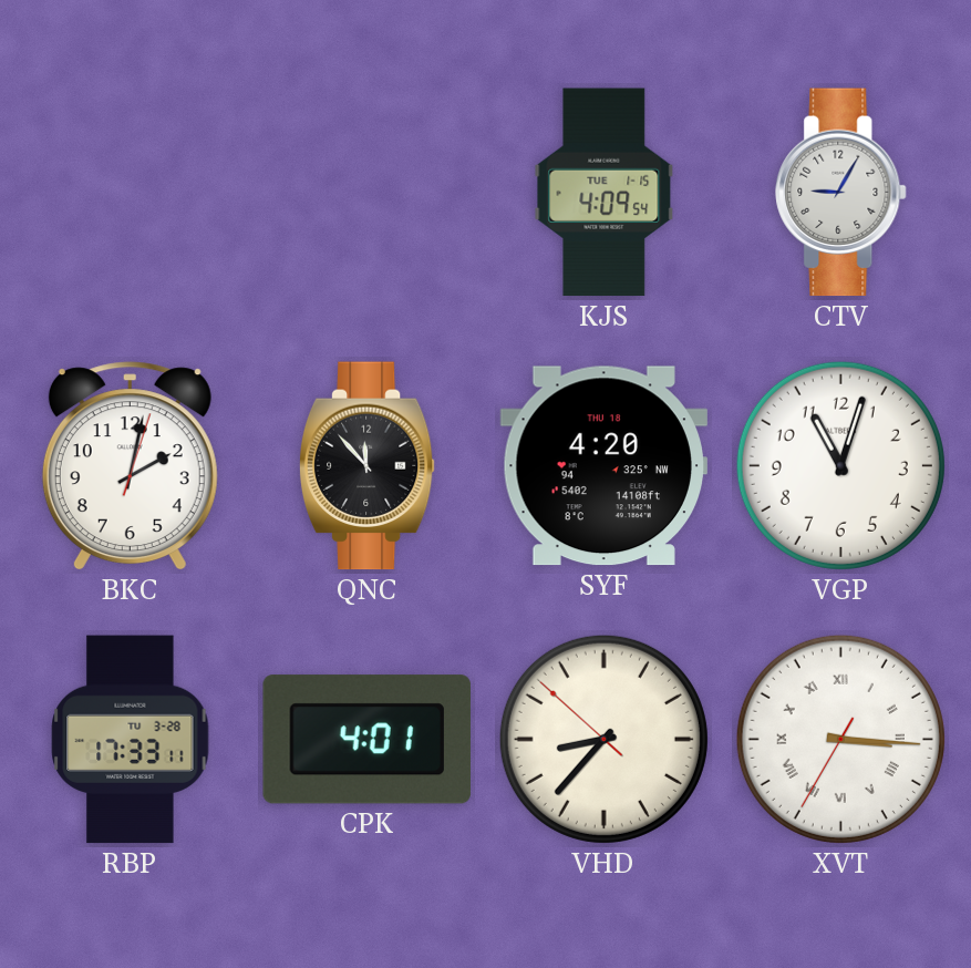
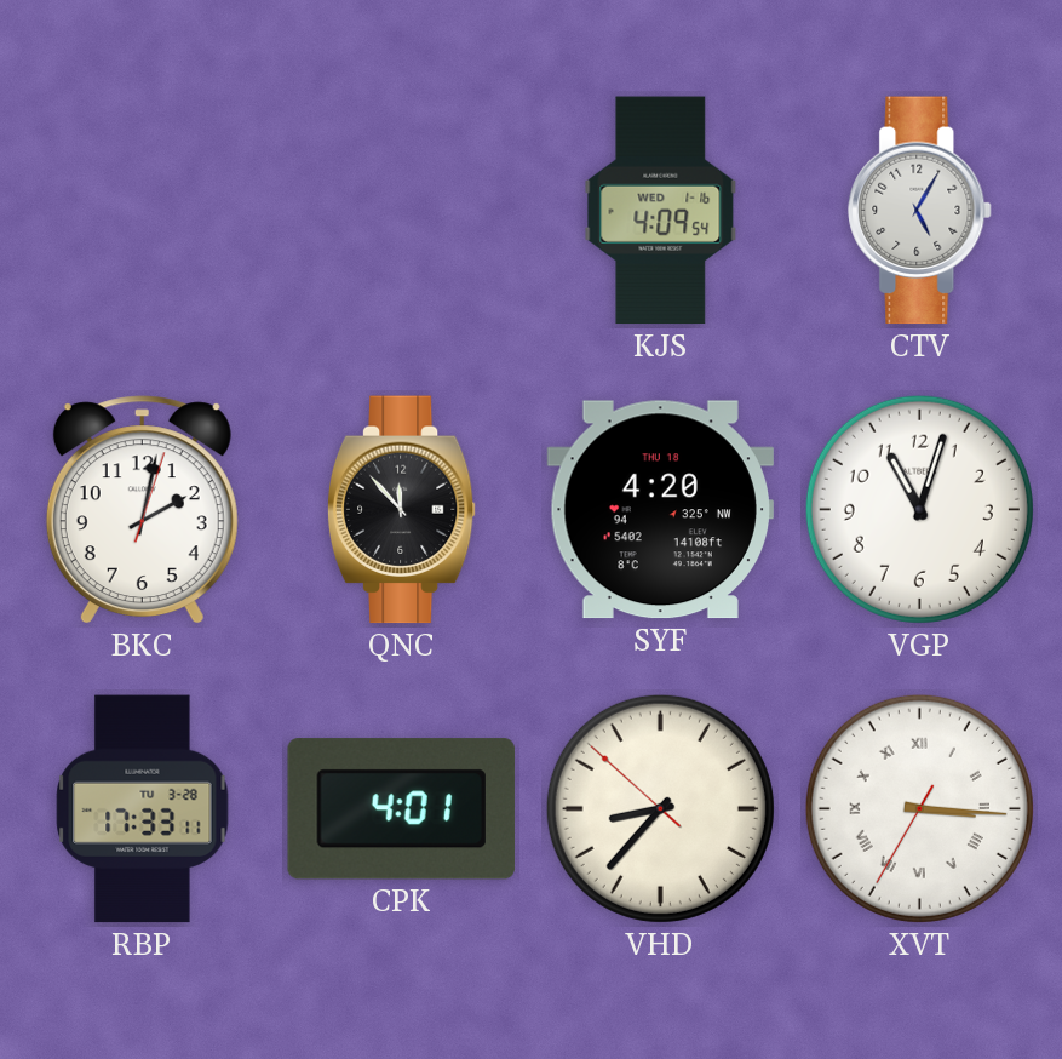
KJS date: TUE 1-15 -> WED 1-16
CTV: 9:05 -> 5:05
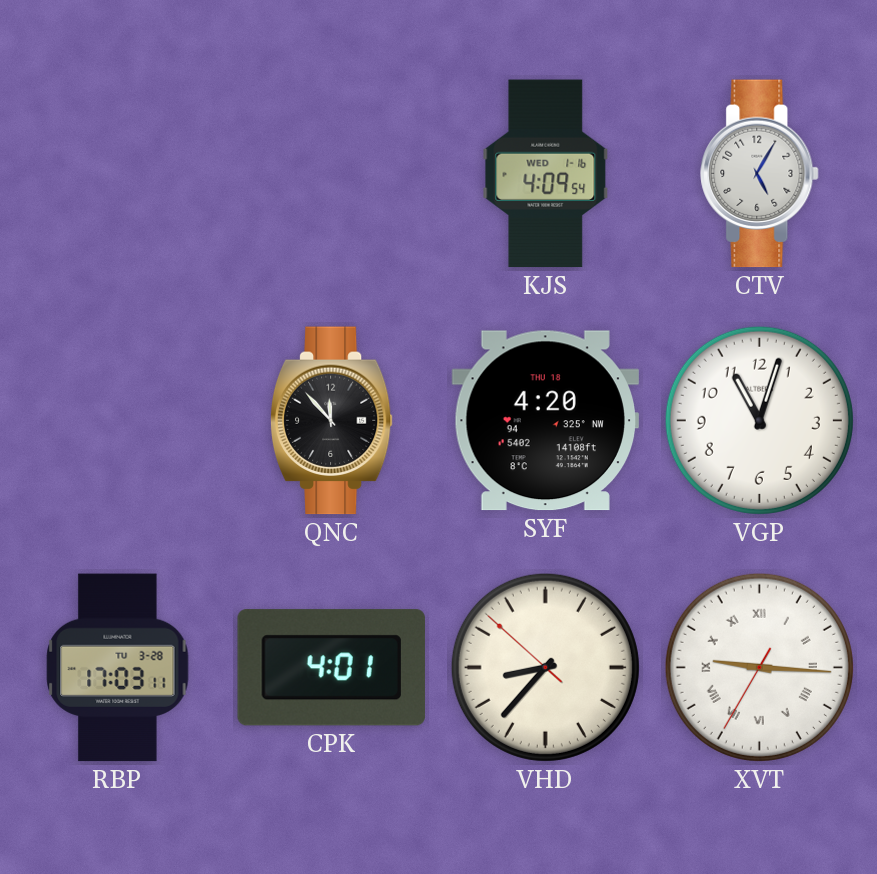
BKC: 2:02 -> none
RBP: 17:33 -> 17:03
XVT: 3:15 -> 9:15
